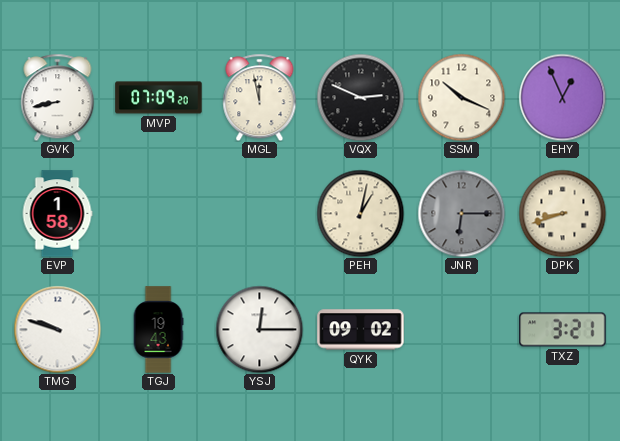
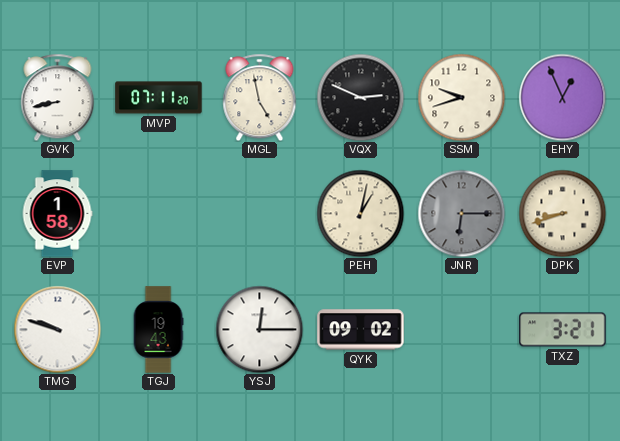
MVP: 07:09 -> 07:11
MGL: 11:58 -> 4:58
SSM: 10:19 -> 9:42
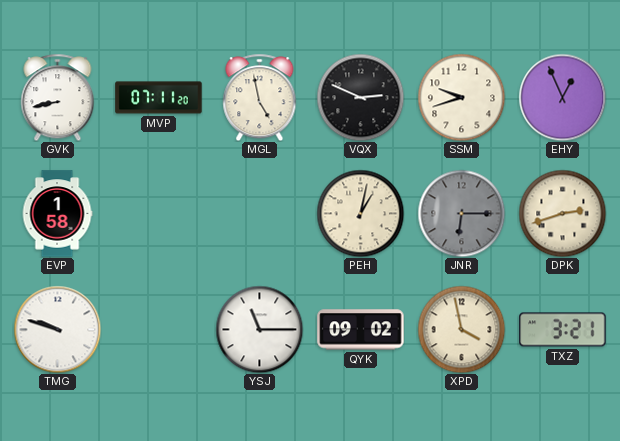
DPK: 8:42 -> 2:42
TGJ: 19:43 -> none
YSJ: 12:15 -> 11:15
XPD: none -> 3:58
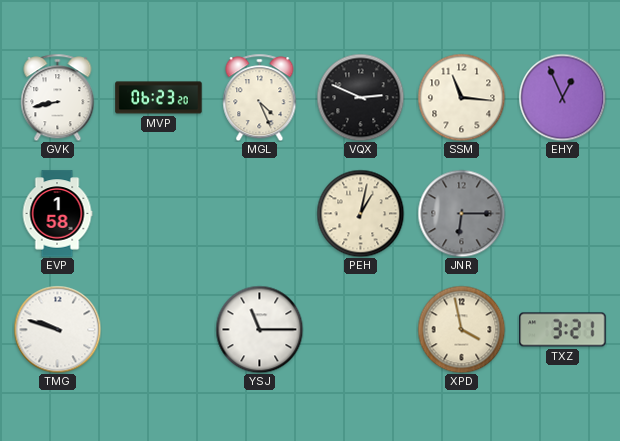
MVP: 07:11 -> 06:23
MGL: 4:58 -> 4:26
SSM: 9:42 -> 11:16
DPK: 2:42 -> none
QYK: 09:02 -> none
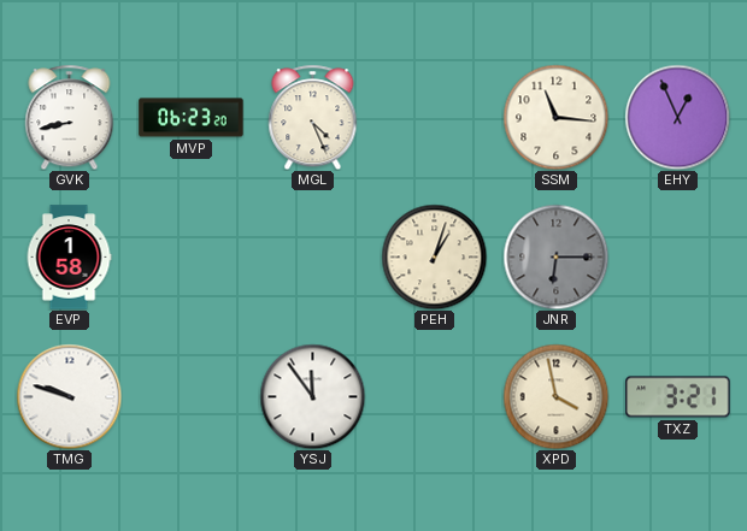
VQX: 2:49 -> none
PEH: 1:02 -> 1:03
YSJ: 11:15 -> 11:54
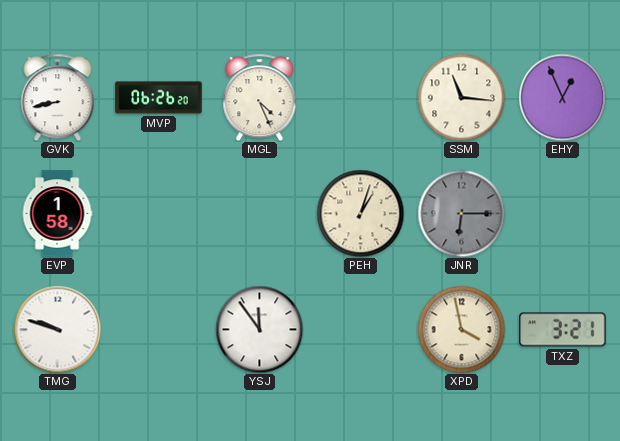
MVP: 06:23 -> 06:26
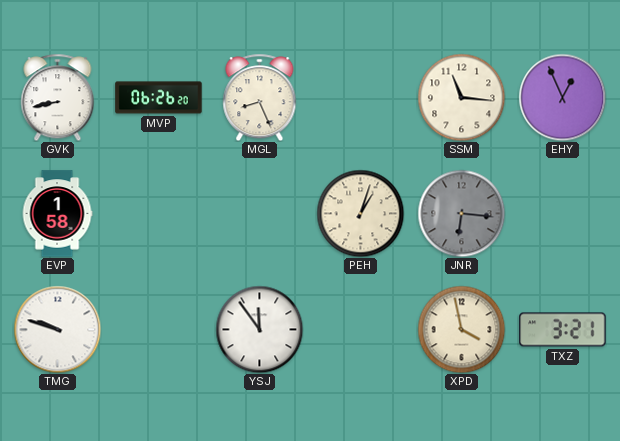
MGL: 4:26 -> 8:26
JNR: 6:15 -> 6:16
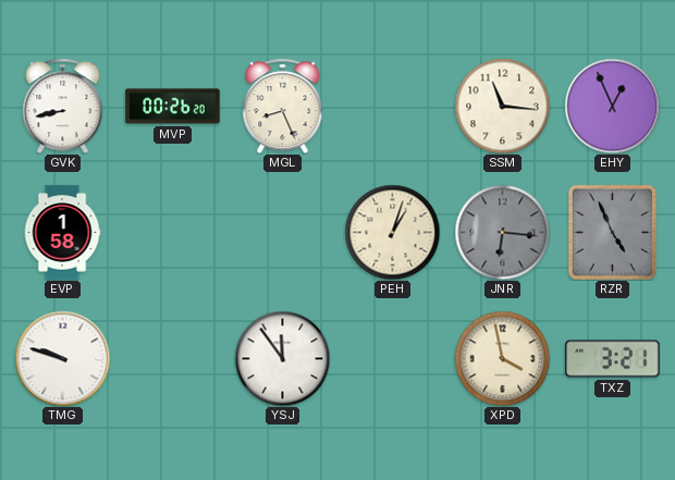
MVP: 06:26 -> 00:26
RZR: none -> 4:56
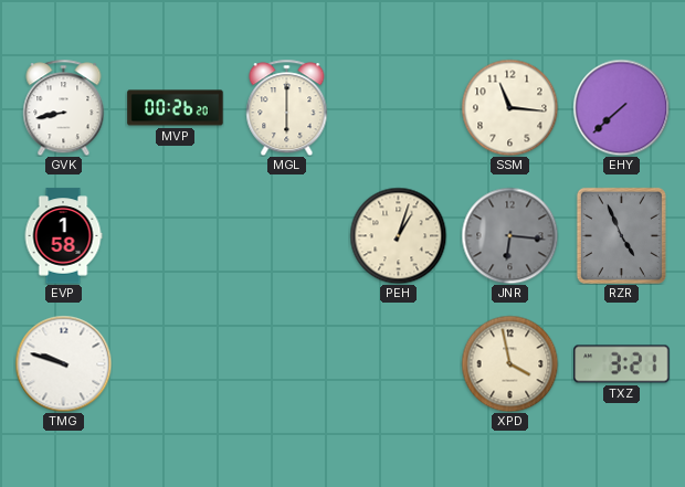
MGL: 8:26 -> 6:00
EHY: 12:56 -> 7:38
YSJ: 11:54 -> none
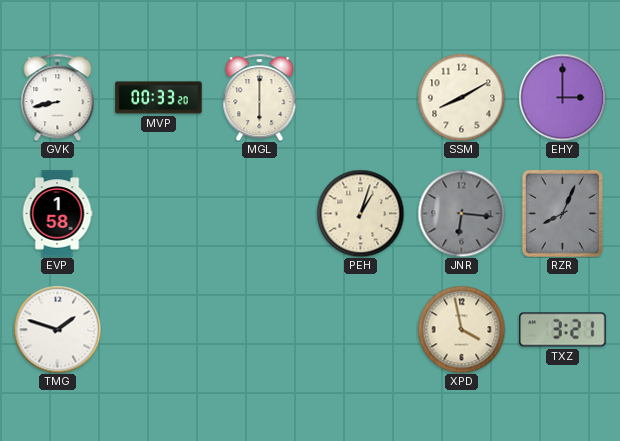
MVP: 00:26 -> 00:33
SSM: 11:16 -> 8:10
EHY: 7:38 -> 3:00
RZR: 4:56 -> 8:04
TMG: 9:48 -> 1:48
